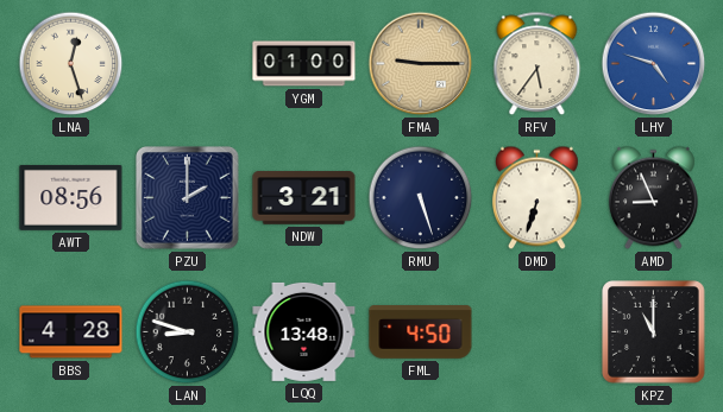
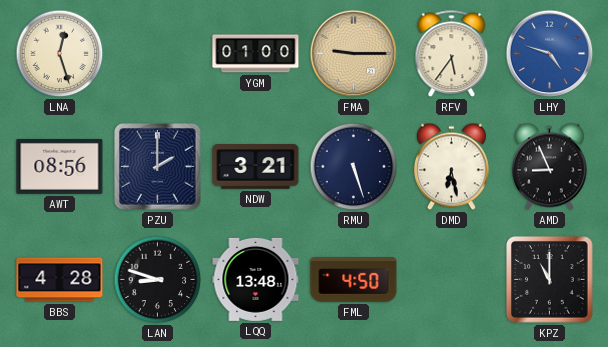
DMD: 6:33 -> 6:28
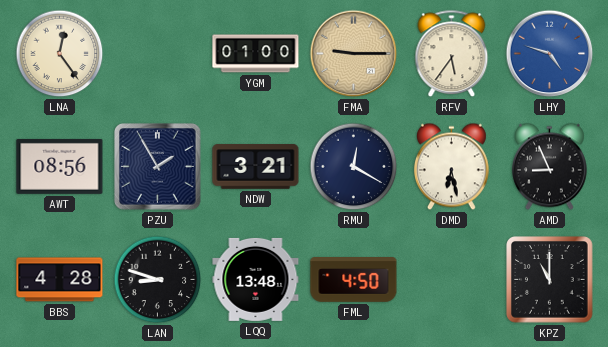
LNA: 12:27 -> 12:24
PZU: 2:00 -> 1:55
RMU: 5:27 -> 12:20
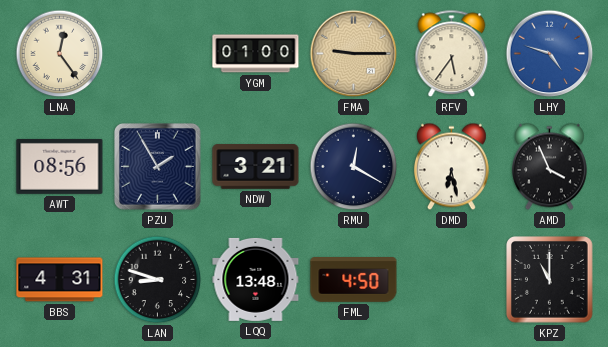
AMD: 8:56 -> 3:56
BBS: 4:28 -> 4:31
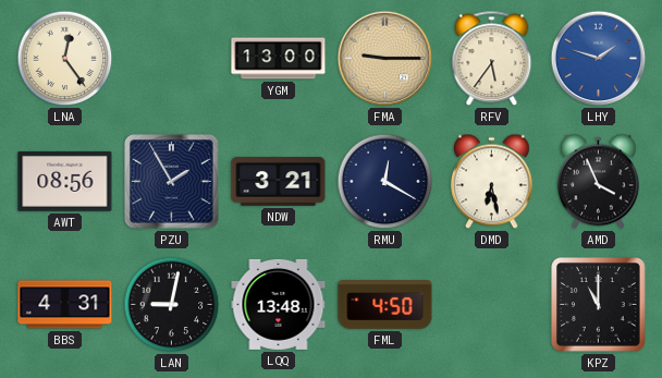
YGM: 01:00 -> 13:00
LHY: 4:48 -> 1:48
LAN: 8:48 -> 9:02
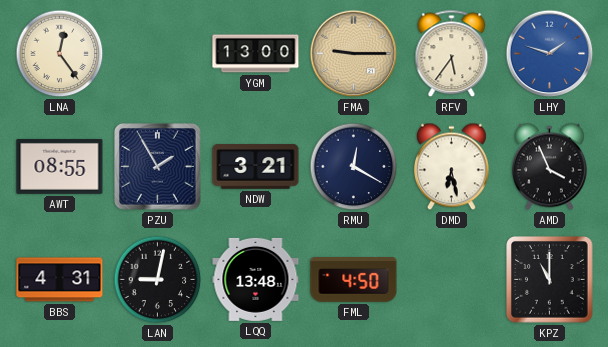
AWT: 08:56 -> 08:55
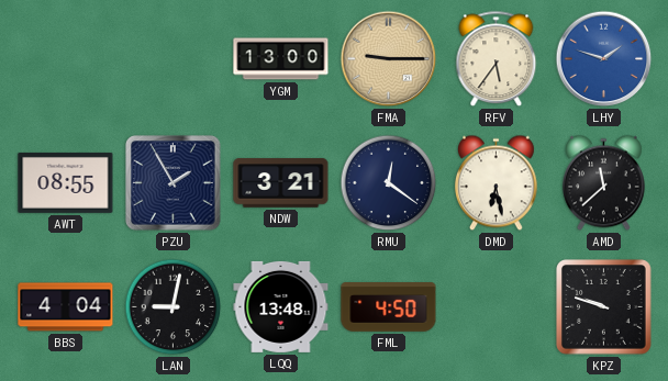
LNA: 12:24 -> none
RMU: 12:20 -> 12:21
AMD: 3:56 -> 11:38
BBS: 4:31 -> 4:04
KPZ: 11:00 -> 9:48
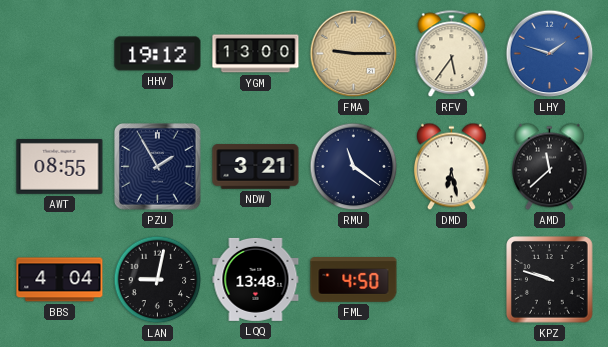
HHV: none -> 19:12
RMU: 12:21 -> 11:21
